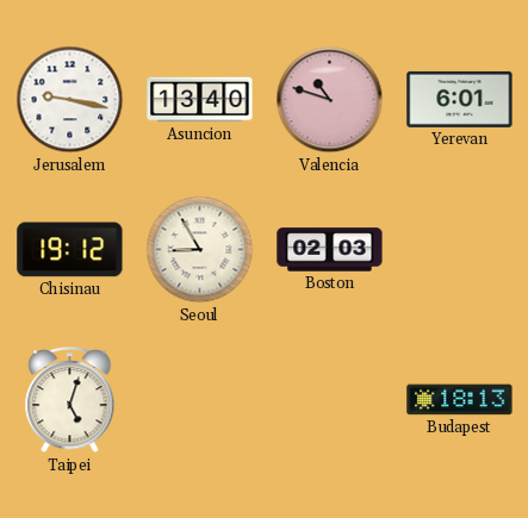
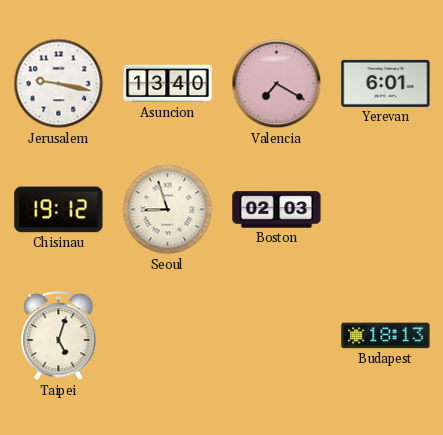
Valencia: 10:48 -> 7:20
Seoul: 8:55 -> 8:57
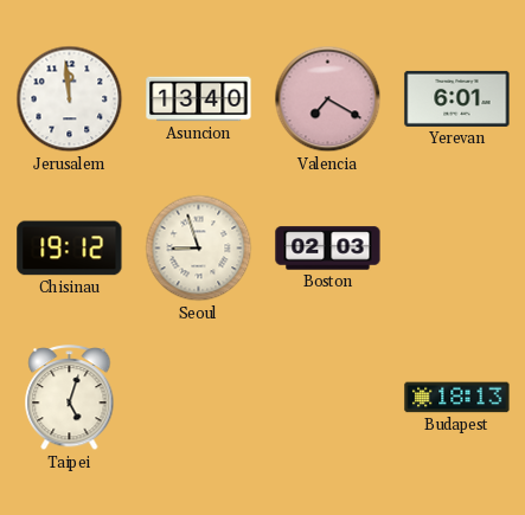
Jerusalem: 9:17 -> 11:59
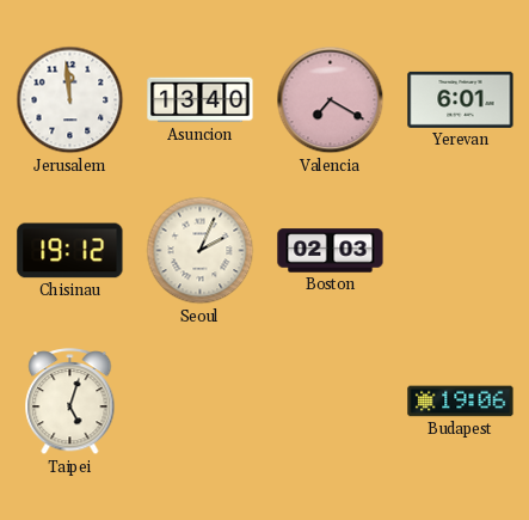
Seoul: 8:57 -> 2:04
Budapest: 18:13 -> 19:06
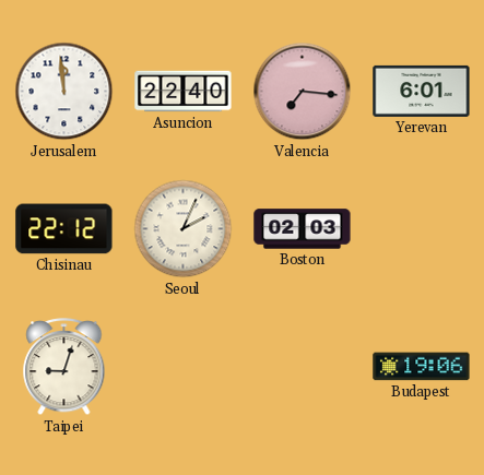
Asuncion: 13:40 -> 22:40
Valencia: 7:20 -> 7:16
Chisinau: 19:12 -> 22:12
Taipei: 5:03 -> 9:03
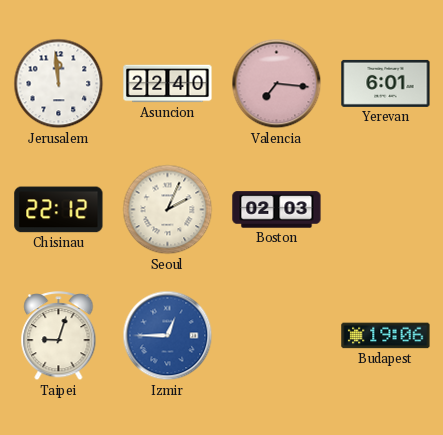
Izmir: none -> 12:45
